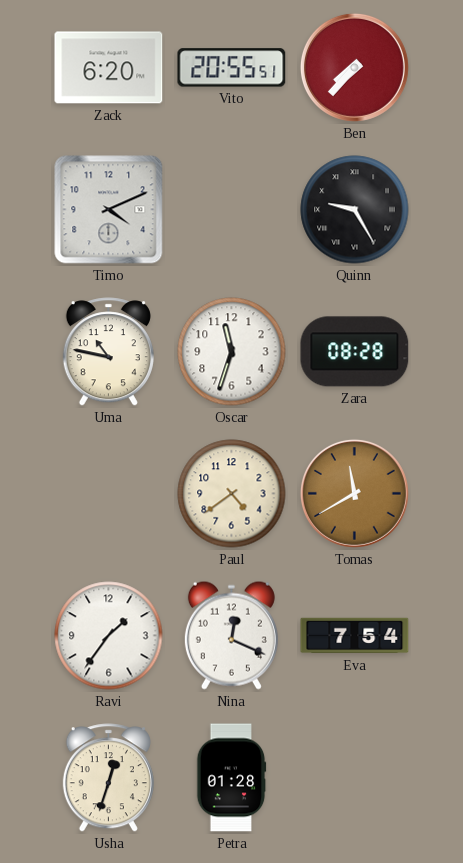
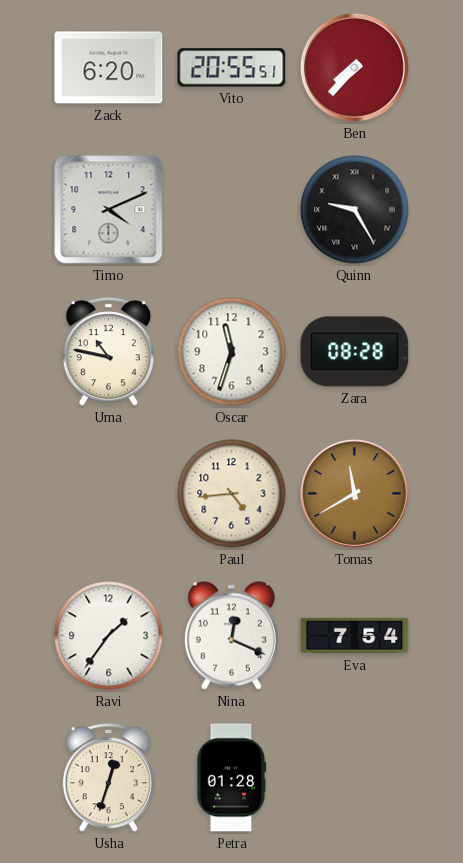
Paul: 4:39 -> 4:44
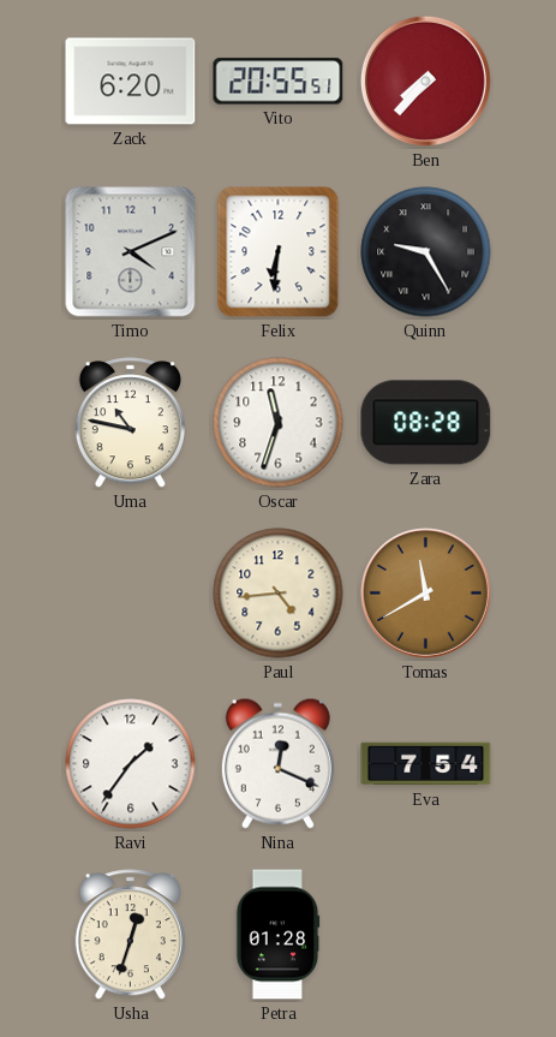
Felix: none -> 6:31
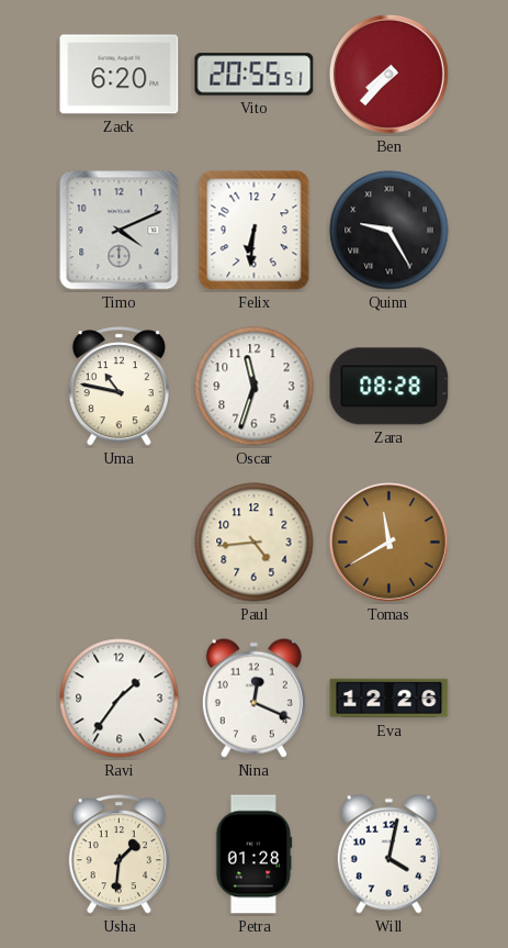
Eva: 7:54 -> 12:26
Usha: 12:33 -> 1:31
Will: none -> 4:02
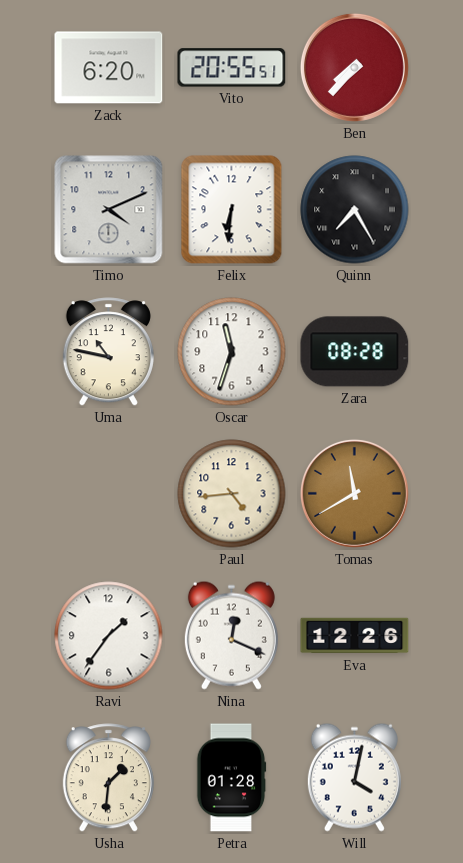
Quinn: 9:25 -> 7:25
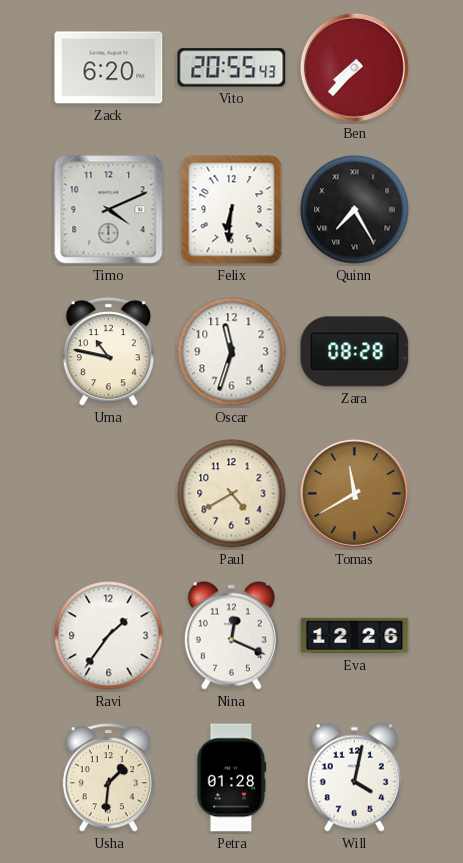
Vito: 20:55:51 -> 20:55:43
Paul: 4:44 -> 4:40
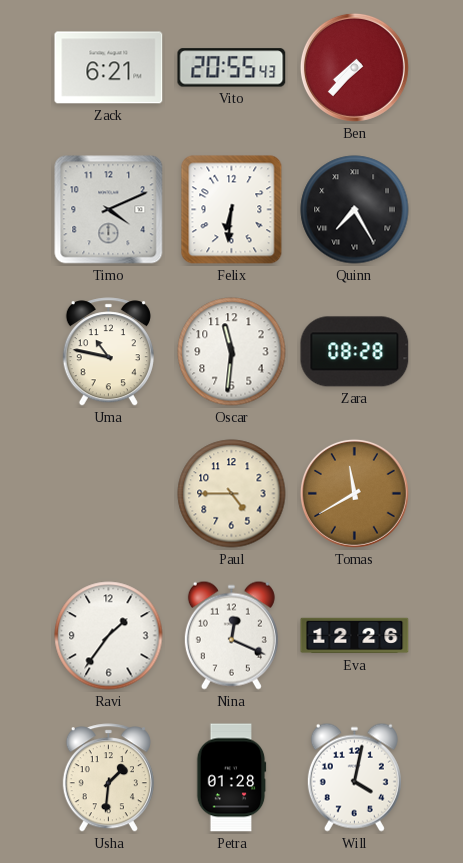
Zack: 6:20 -> 6:21
Oscar: 11:33 -> 11:31
Paul: 4:40 -> 4:45
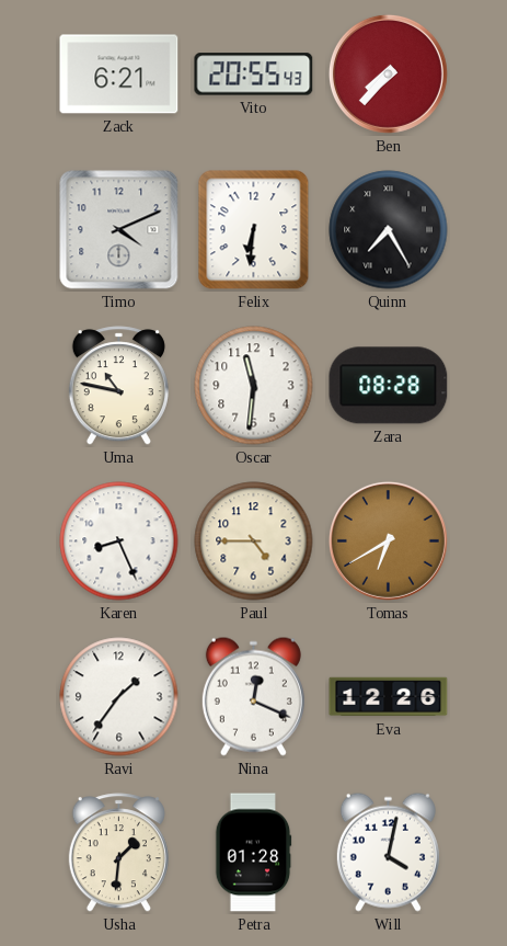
Karen: none -> 8:26
Tomas: 11:40 -> 6:40
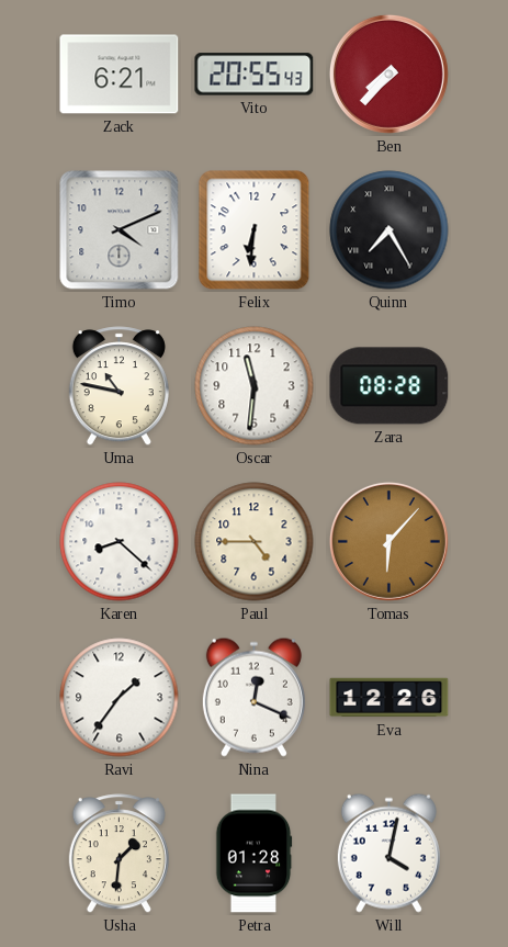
Karen: 8:26 -> 8:22
Tomas: 6:40 -> 6:07
